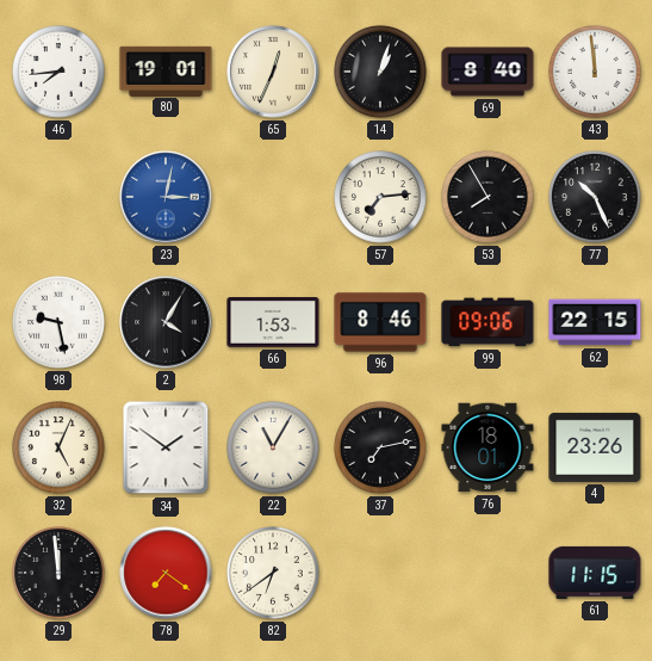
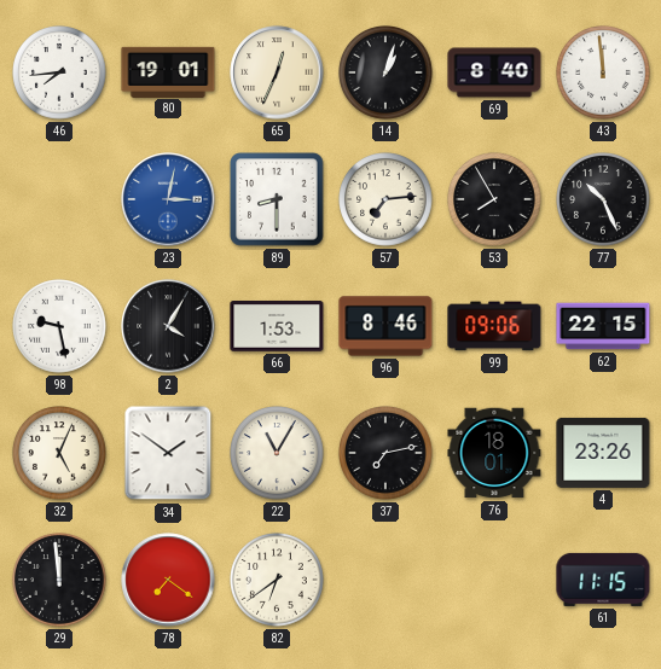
89: none -> 8:30
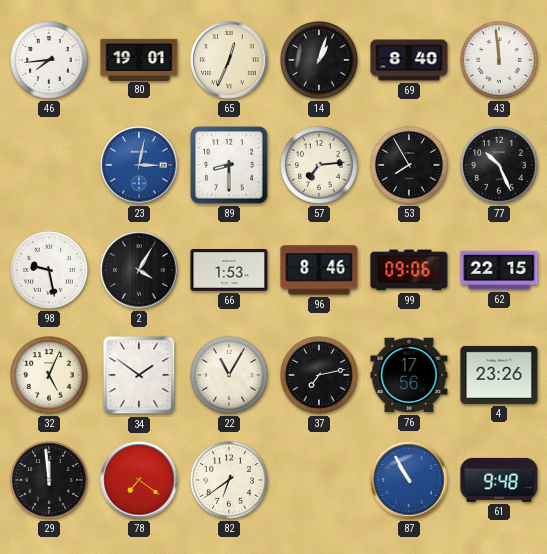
76: 18:01 -> 17:56
87: none -> 10:55
61: 11:15 -> 9:48
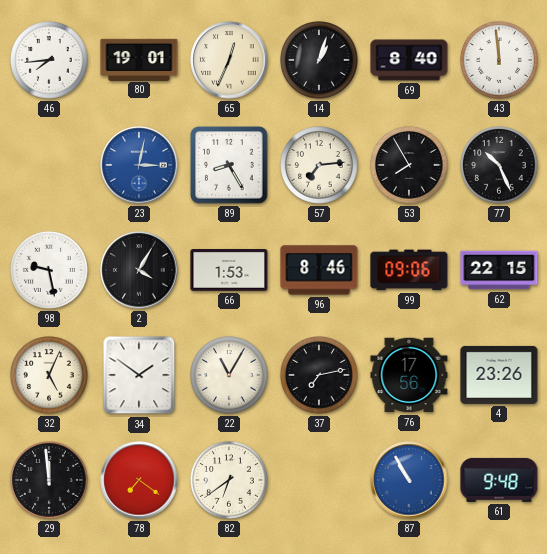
89: 8:30 -> 8:25
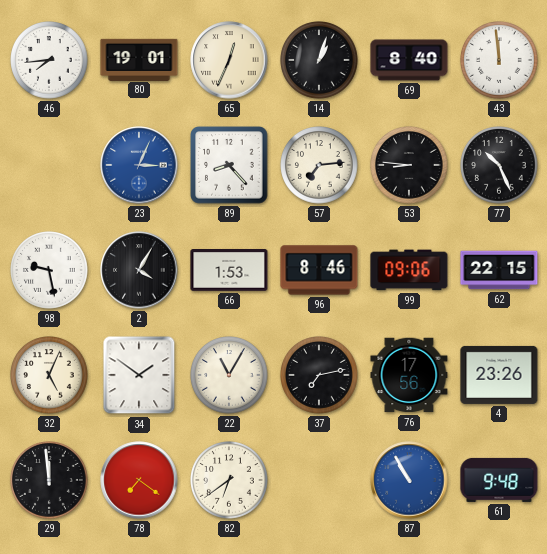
23: 3:02 -> 3:04
89: 8:25 -> 8:23
53: 7:55 -> 8:46
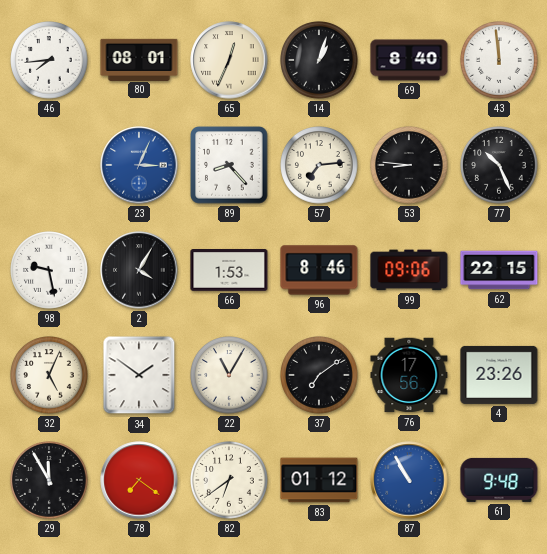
80: 19:01 -> 08:01
37: 7:13 -> 7:09
29: 11:59 -> 11:55
83: none -> 01:12
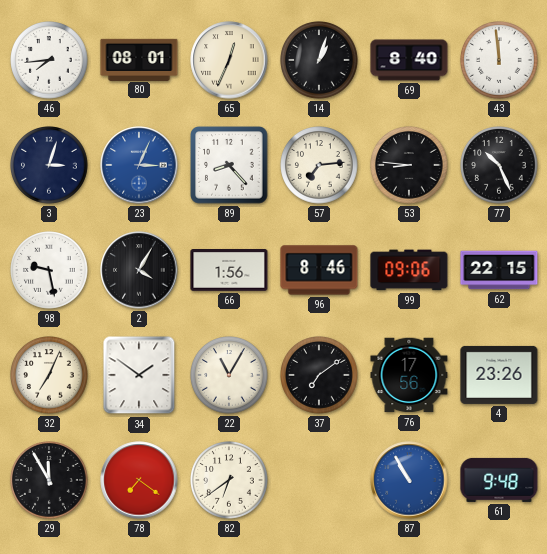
3: none -> 3:03
66: 1:53 -> 1:56
32: 5:04 -> 7:04
83: 01:12 -> none
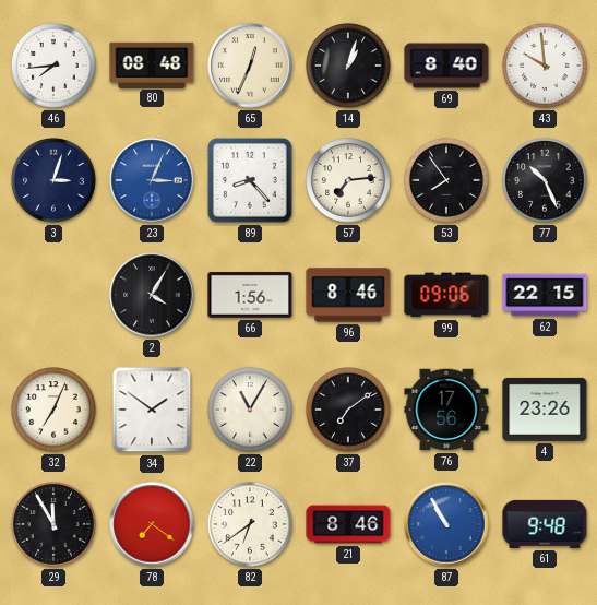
80: 08:01 -> 08:48
43: 11:59 -> 9:59
53: 8:46 -> 7:54
98: 9:28 -> none
21: none -> 8:46
